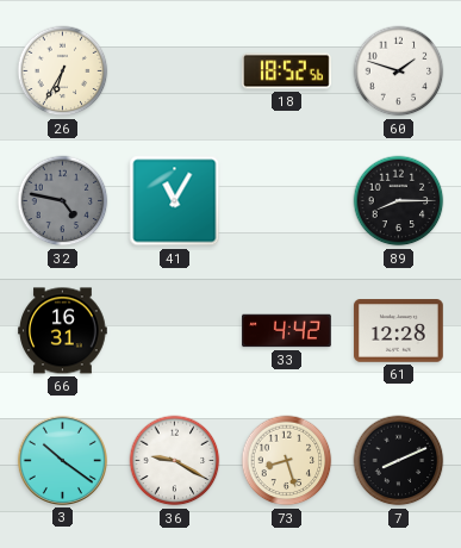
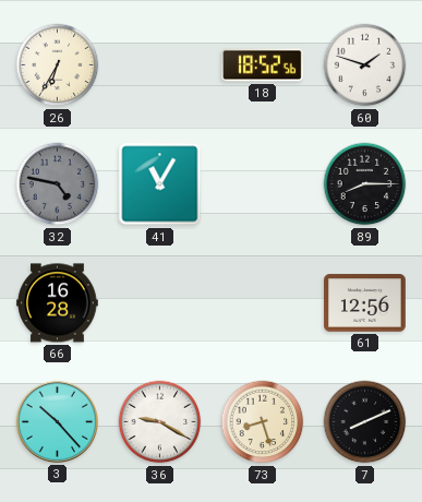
66: 16:31 -> 16:28
33: 4:42 -> none
61: 12:28 -> 12:56
3: 10:21 -> 10:23
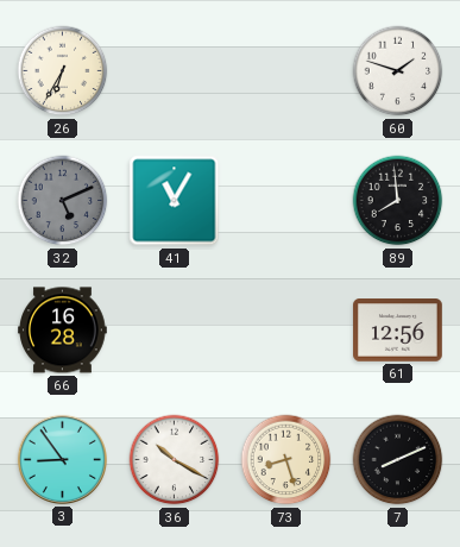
18: 18:52 -> none
32: 4:47 -> 5:11
89: 8:15 -> 7:59
3: 10:23 -> 8:54
36: 9:20 -> 10:20
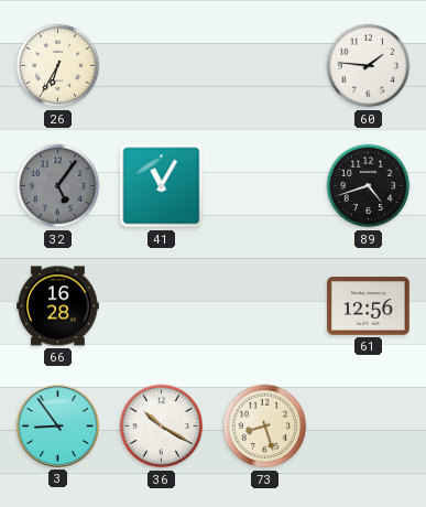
60: 1:48 -> 1:46
32: 5:11 -> 5:06
89: 7:59 -> 4:42
7: 8:11 -> none
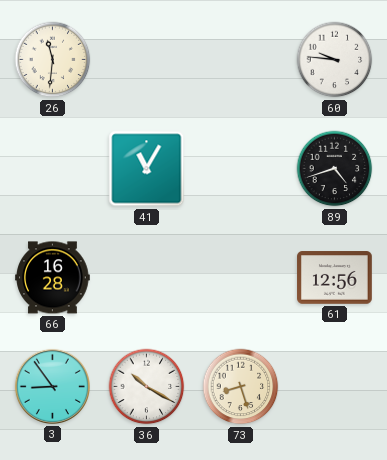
26: 6:35 -> 11:31
60: 1:46 -> 9:46
32: 5:06 -> none
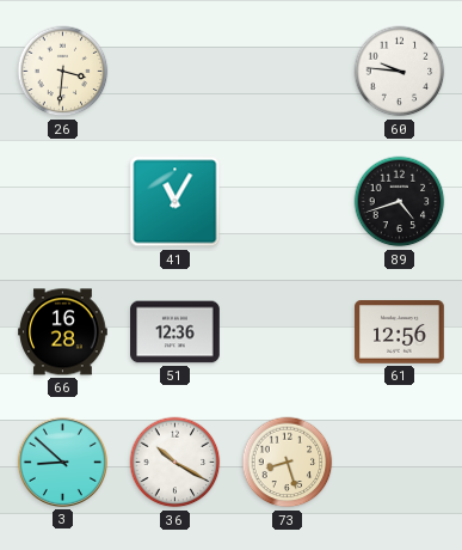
26: 11:31 -> 3:31
51: none -> 12:36
3: 8:54 -> 8:52
